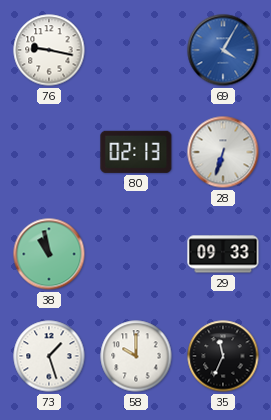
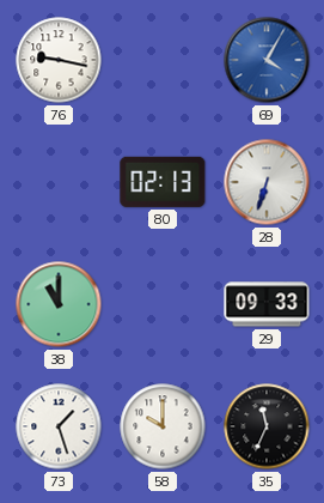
38: 10:58 -> 11:00
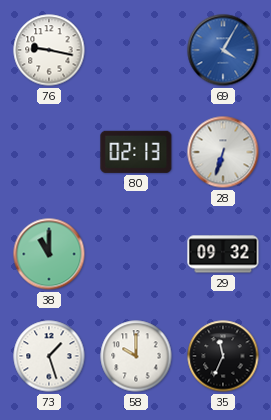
29: 09:33 -> 09:32
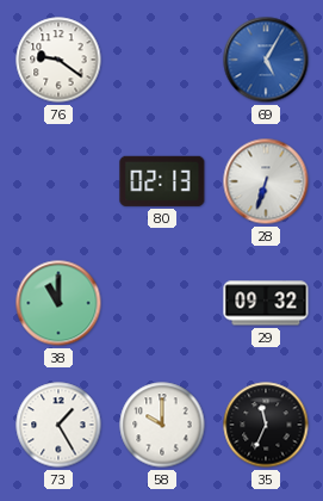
76: 9:17 -> 9:21
69: 4:05 -> 5:05
73: 1:27 -> 1:25
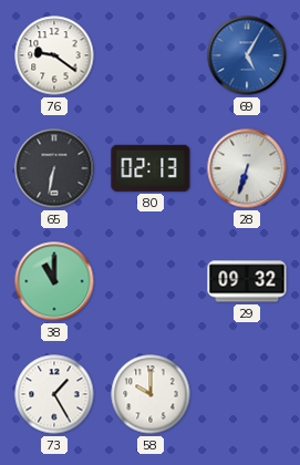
65: none -> 6:32
35: 11:34 -> none
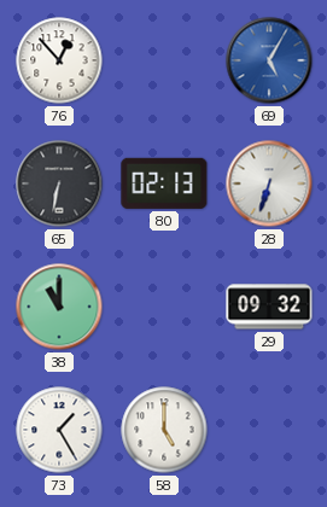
76: 9:21 -> 12:53
58: 10:00 -> 5:00
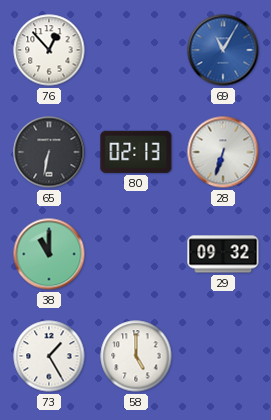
69: 5:05 -> 11:05
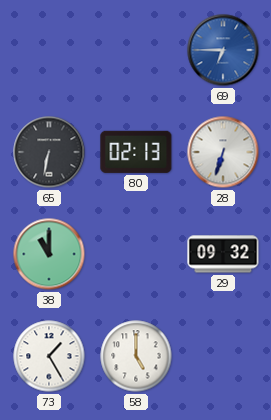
76: 12:53 -> none
69: 11:05 -> 6:45
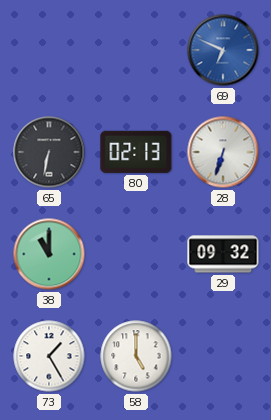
69: 6:45 -> 6:49
